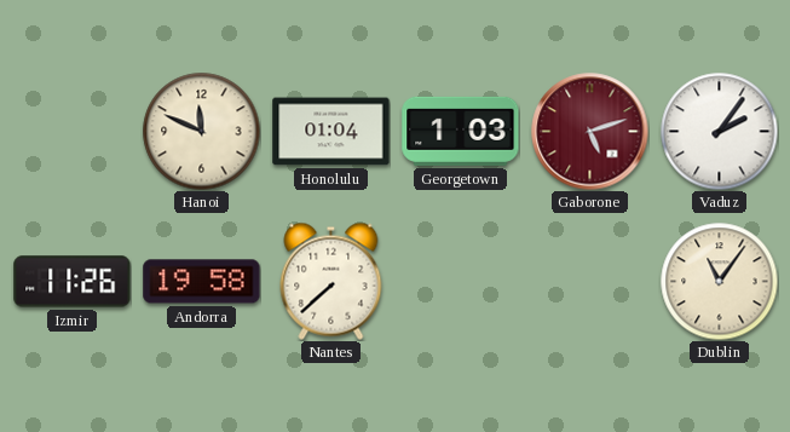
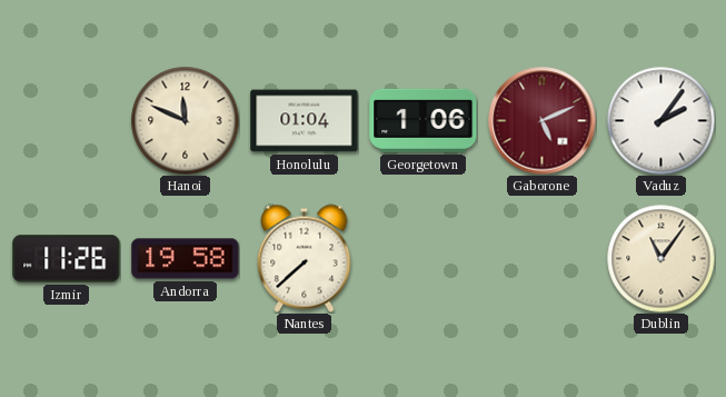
Georgetown: 1:03 -> 1:06
Gaborone: 5:12 -> 5:11
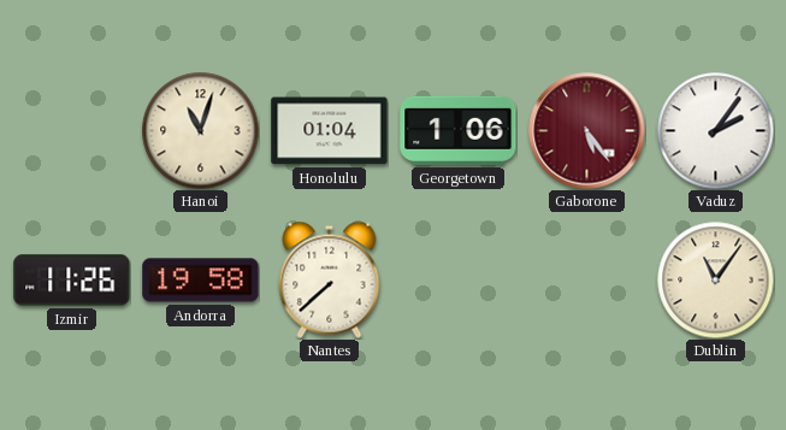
Hanoi: 11:49 -> 11:03
Gaborone: 5:11 -> 5:24
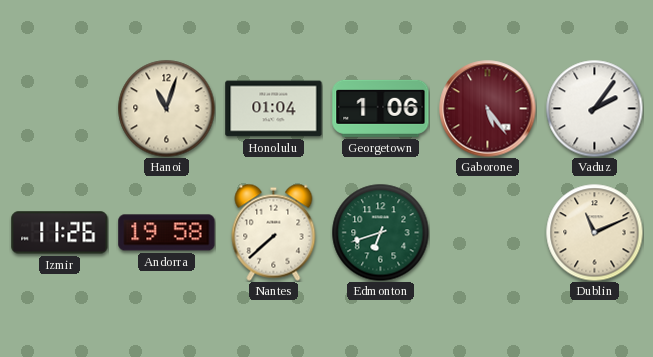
Edmonton: none -> 6:42
Dublin: 11:06 -> 11:11
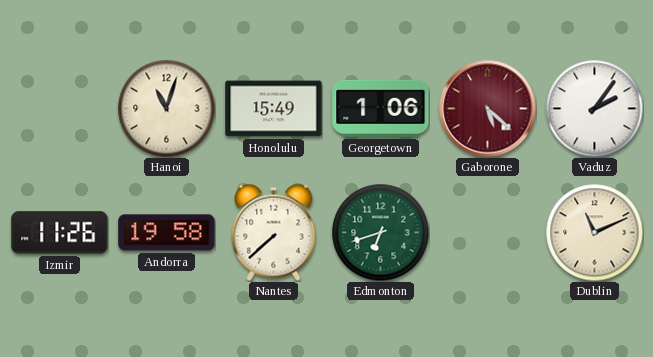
Honolulu: 01:04 -> 15:49
Gaborone: 5:24 -> 5:22
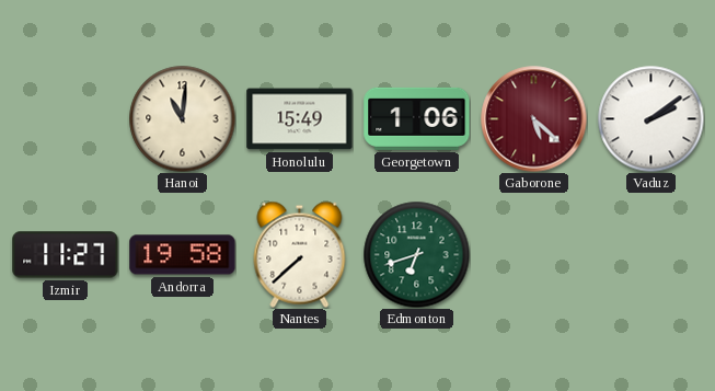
Hanoi: 11:03 -> 11:01
Vaduz: 2:06 -> 2:09
Izmir: 11:26 -> 11:27
Dublin: 11:11 -> none
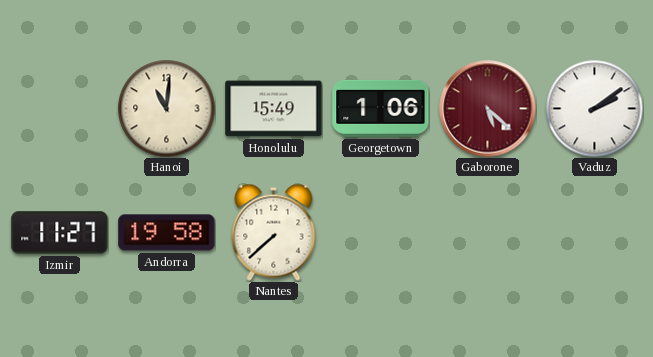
Edmonton: 6:42 -> none
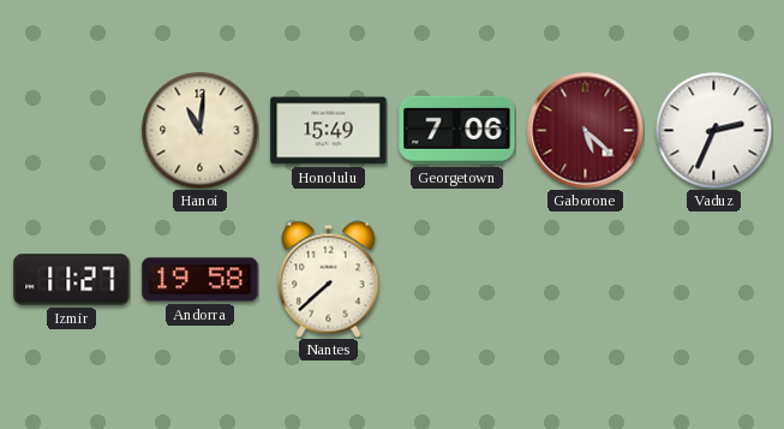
Georgetown: 1:06 -> 7:06
Vaduz: 2:09 -> 2:34
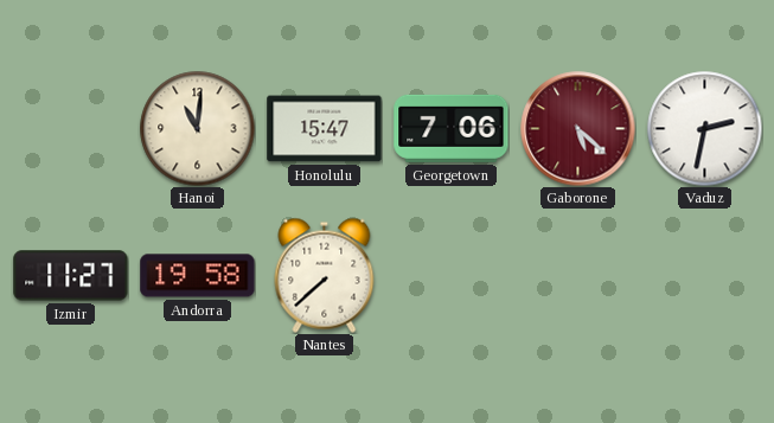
Honolulu: 15:49 -> 15:47
Vaduz: 2:34 -> 2:32
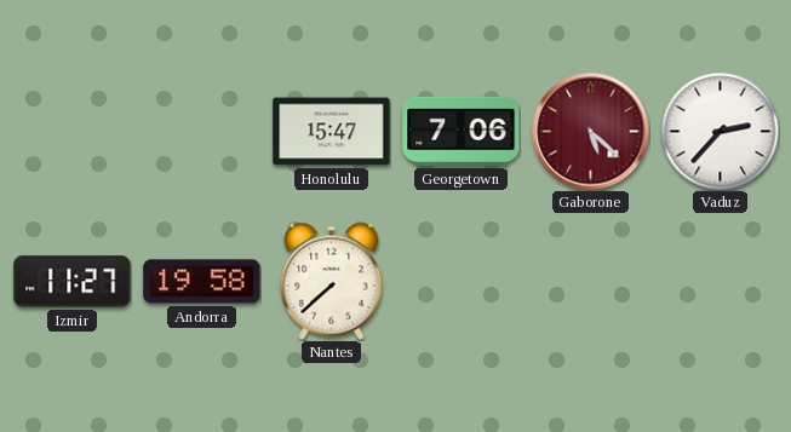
Hanoi: 11:01 -> none
Vaduz: 2:32 -> 2:37
